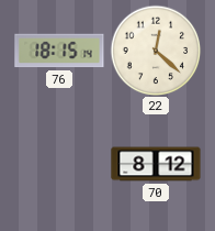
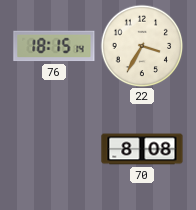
22: 12:22 -> 3:35
70: 8:12 -> 8:08
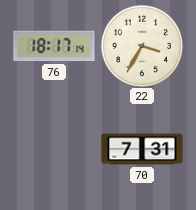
76: 18:15 -> 18:17
70: 8:08 -> 7:31
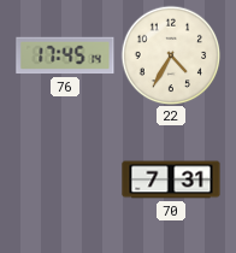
76: 18:17 -> 17:45
22: 3:35 -> 4:35
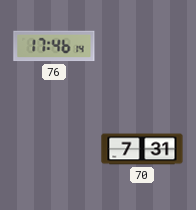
76: 17:45 -> 17:46
22: 4:35 -> none
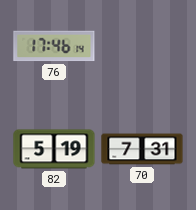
82: none -> 5:19
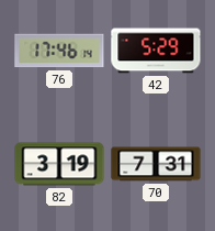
42: none -> 5:29
82: 5:19 -> 3:19
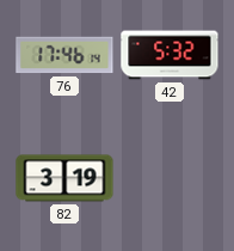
42: 5:29 -> 5:32
70: 7:31 -> none
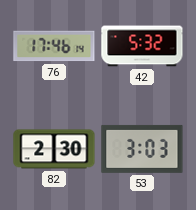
82: 3:19 -> 2:30
53: none -> 3:03
